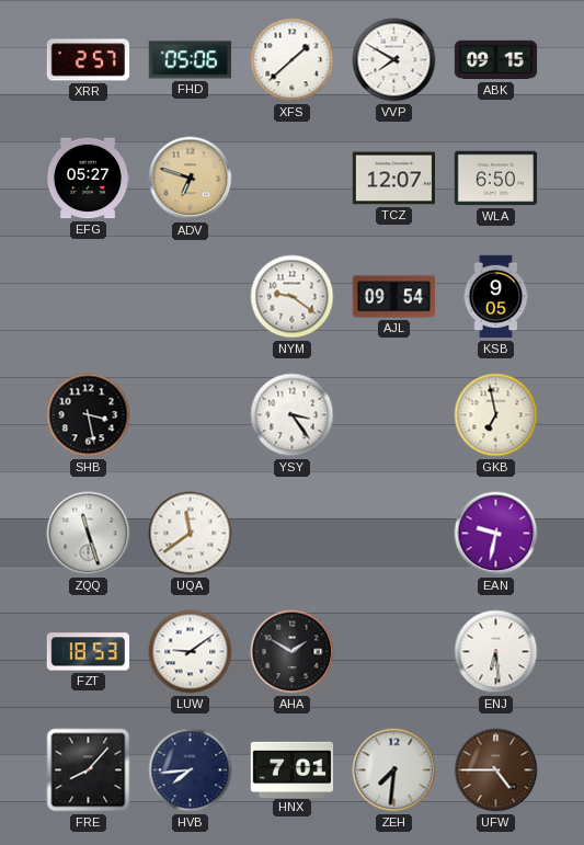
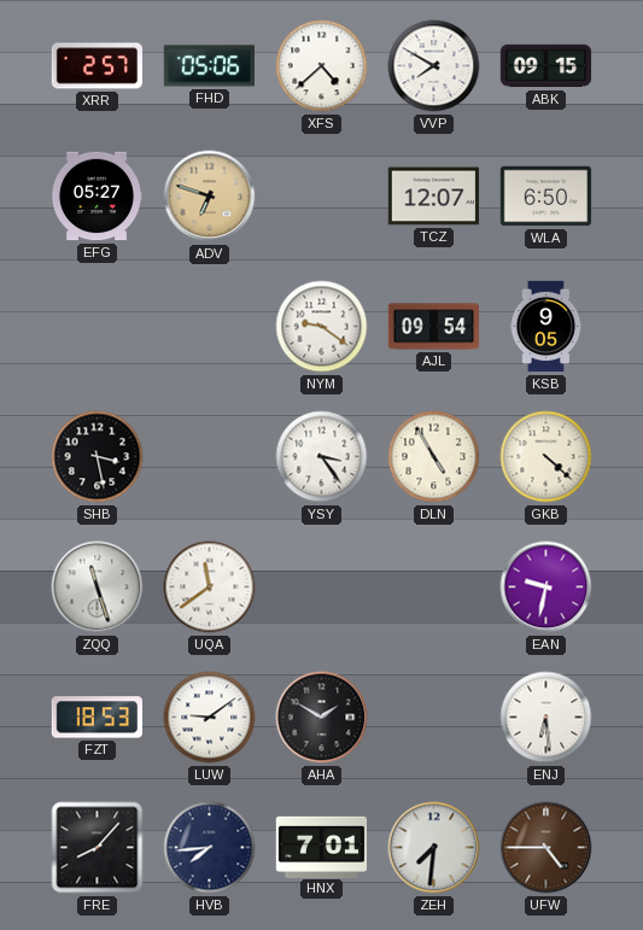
XFS: 1:38 -> 4:38
DLN: none -> 4:55
GKB: 6:58 -> 4:22
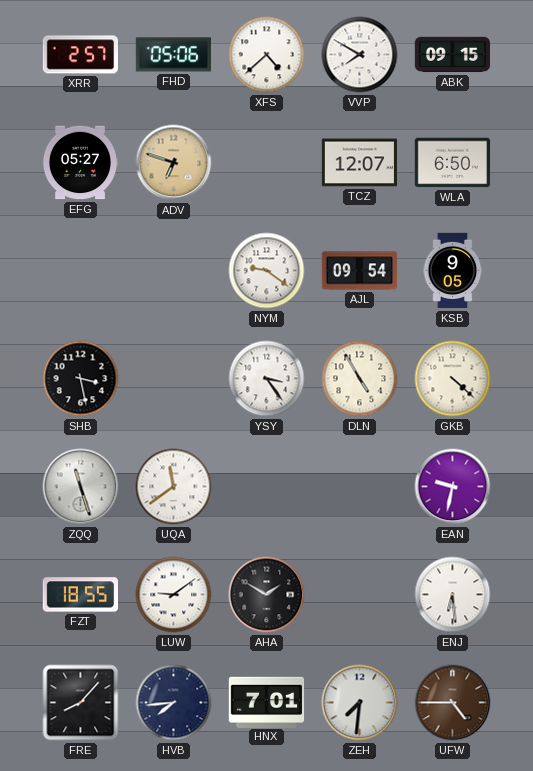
FZT: 18:53 -> 18:55
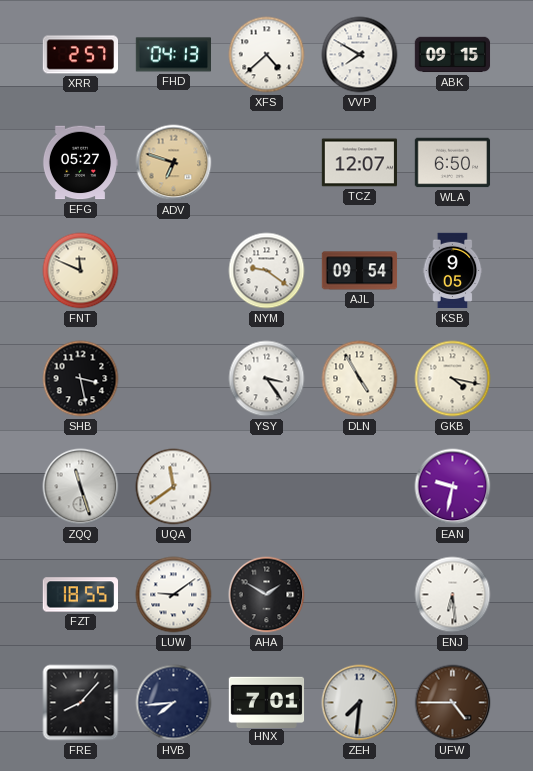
FHD: 05:06 -> 04:13
FNT: none -> 11:49
GKB: 4:22 -> 4:17
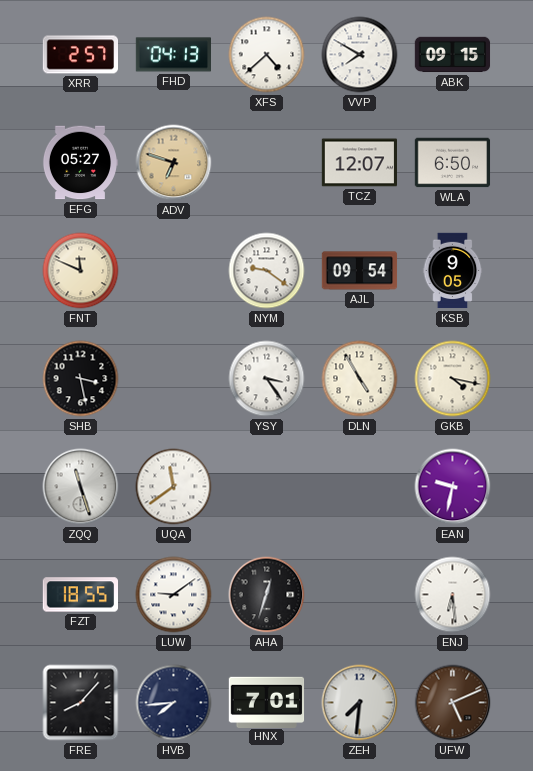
AHA: 1:50 -> 12:33
UFW: 4:45 -> 5:11
